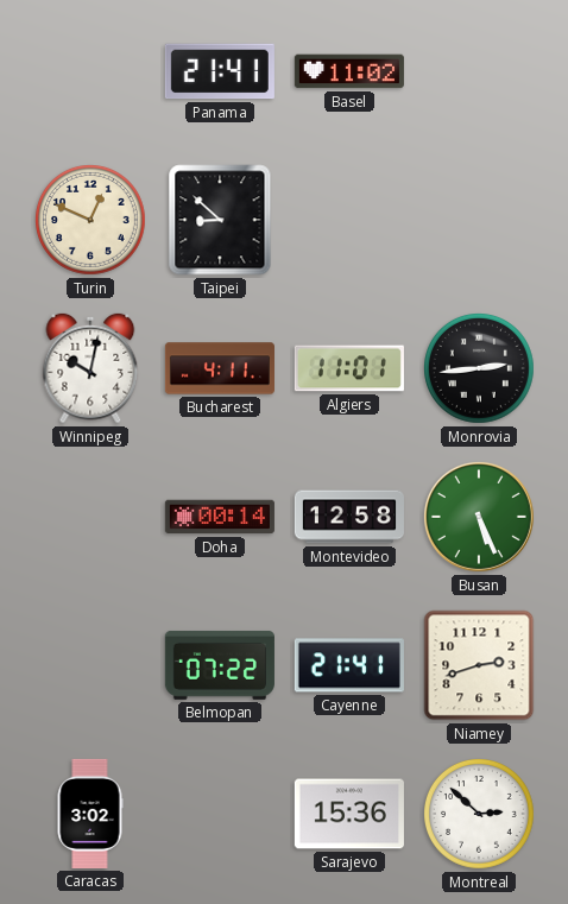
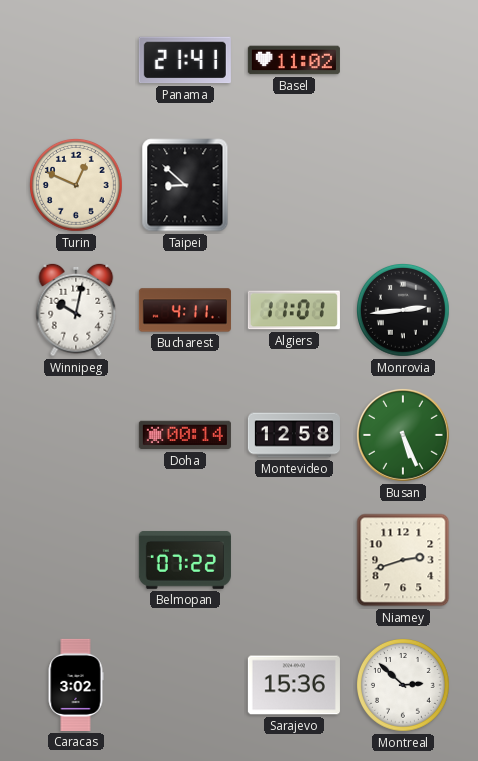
Cayenne: 21:41 -> none
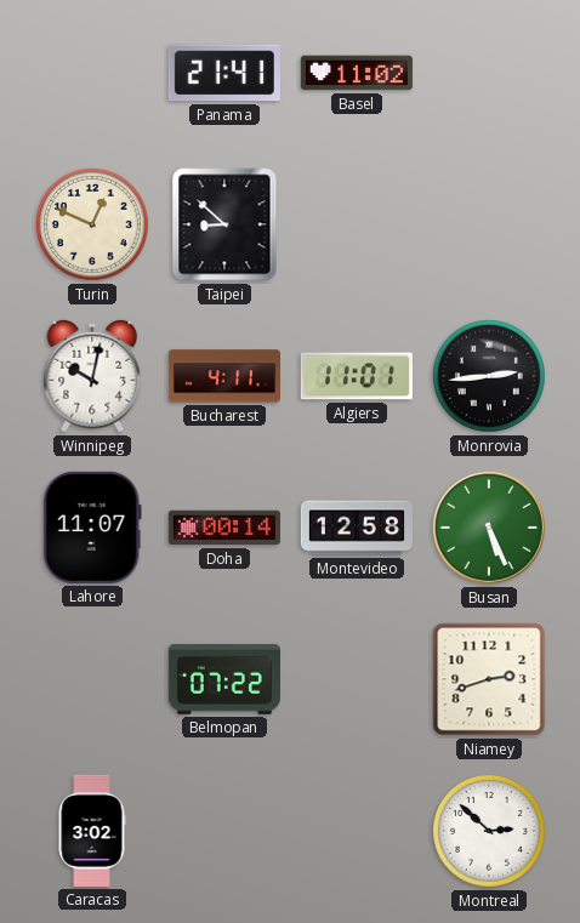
Lahore: none -> 11:07
Sarajevo: 15:36 -> none
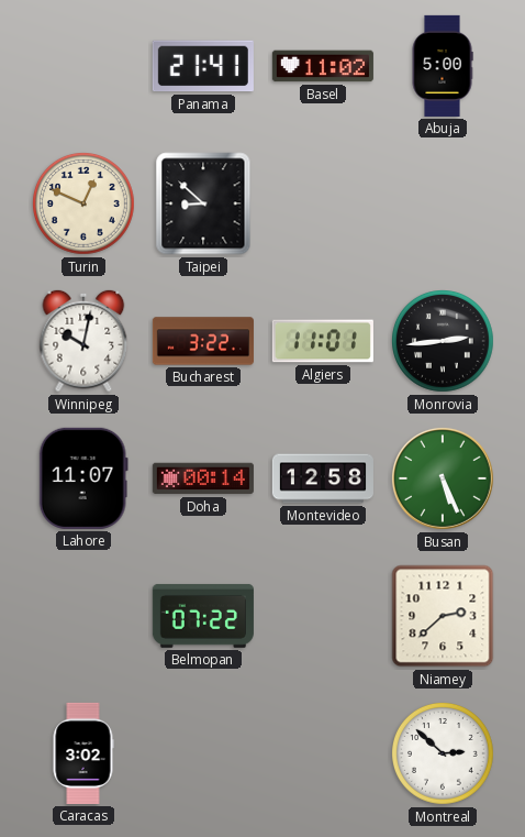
Abuja: none -> 5:00
Bucharest: 4:11 -> 3:22
Niamey: 2:42 -> 2:38
